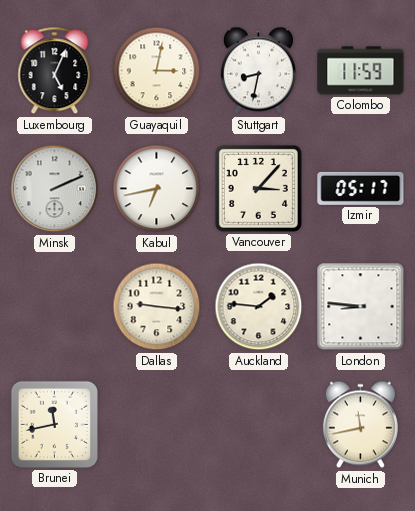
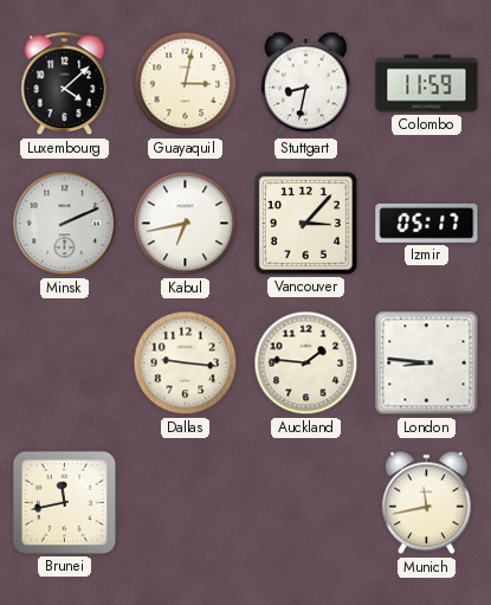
Luxembourg: 5:04 -> 4:08
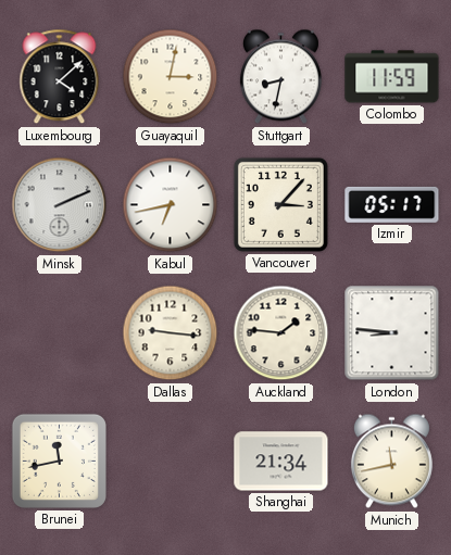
Shanghai: none -> 21:34
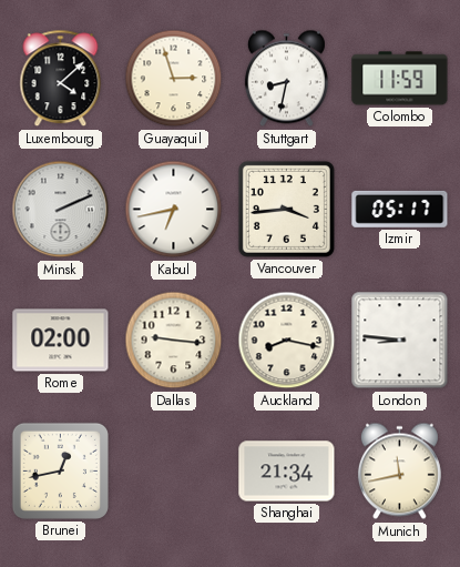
Guayaquil: 3:02 -> 2:57
Vancouver: 3:07 -> 3:44
Rome: none -> 02:00
Auckland: 1:46 -> 8:17
Brunei: 11:43 -> 12:43
